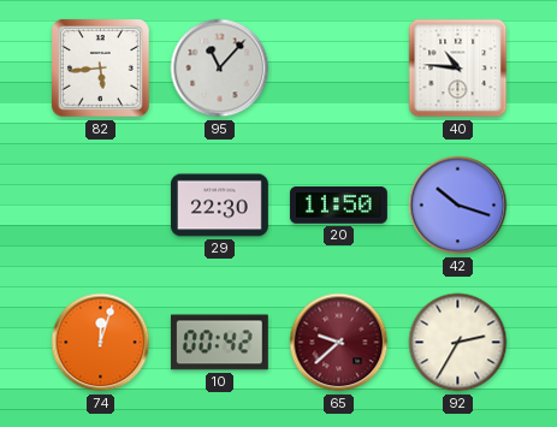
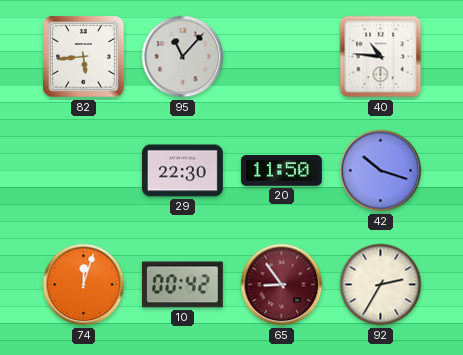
65: 9:38 -> 8:54
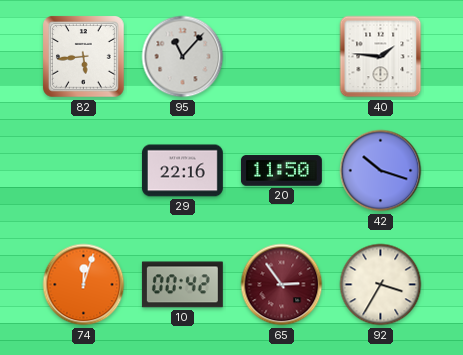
40: 10:46 -> 1:46
29: 22:30 -> 22:16
65: 8:54 -> 2:54
92: 2:35 -> 3:35
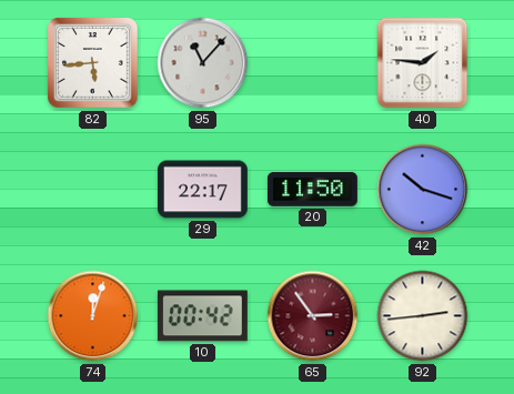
29: 22:16 -> 22:17
92: 3:35 -> 2:44
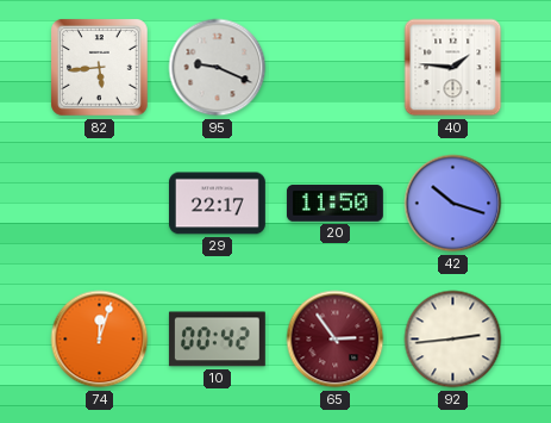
95: 11:07 -> 9:19
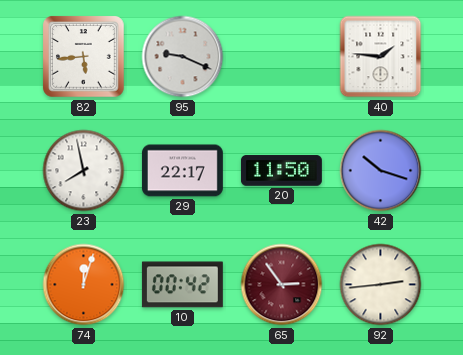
23: none -> 7:58
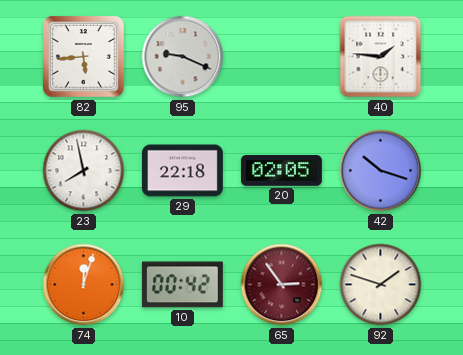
29: 22:17 -> 22:18
20: 11:50 -> 02:05
92: 2:44 -> 1:48
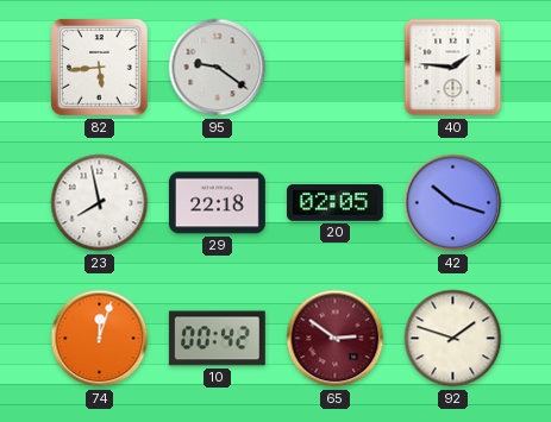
95: 9:19 -> 9:21
65: 2:54 -> 2:51
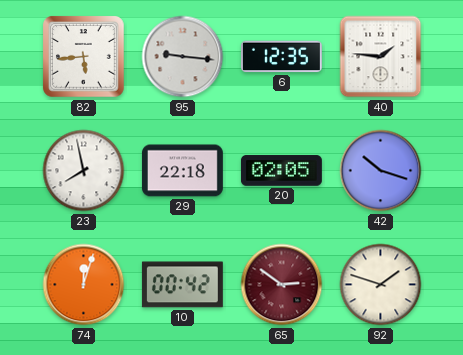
95: 9:21 -> 9:16
6: none -> 12:35
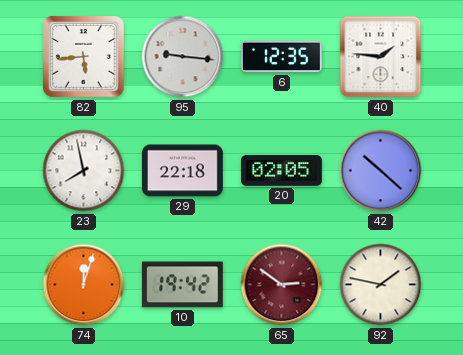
42: 10:18 -> 10:22
10: 00:42 -> 19:42
92: 1:48 -> 1:47
